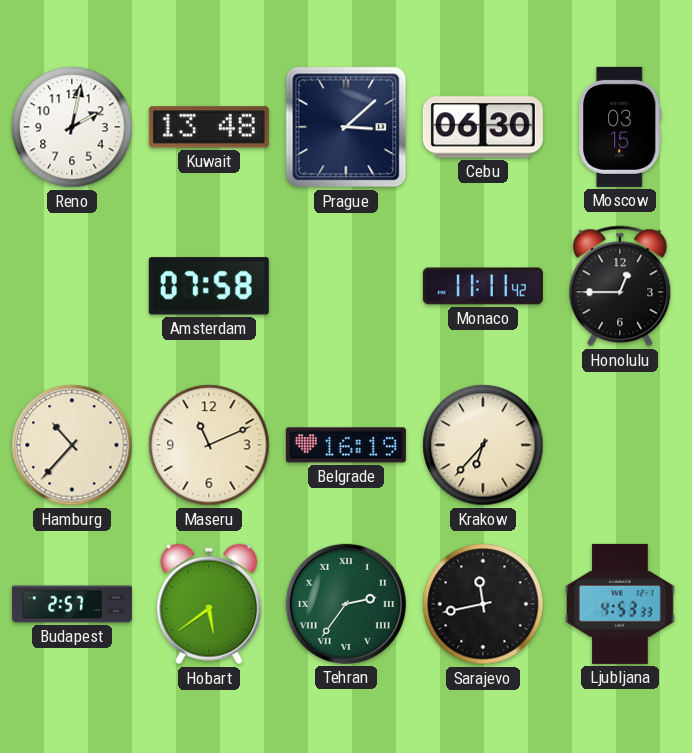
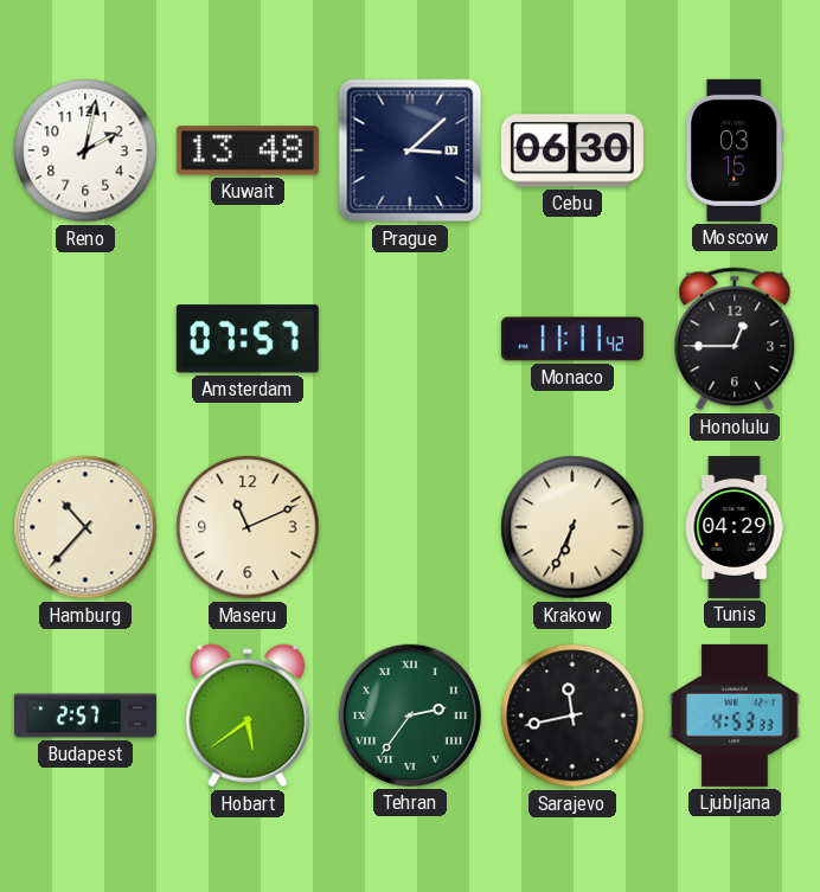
Amsterdam: 07:58 -> 07:57
Belgrade: 16:19 -> none
Krakow: 6:37 -> 6:34
Tunis: none -> 04:29
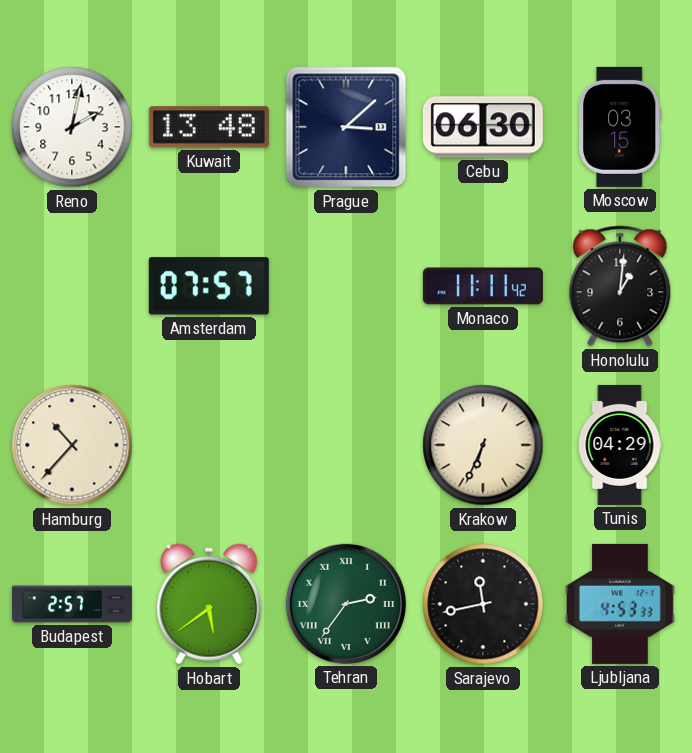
Honolulu: 12:45 -> 1:01
Maseru: 11:11 -> none
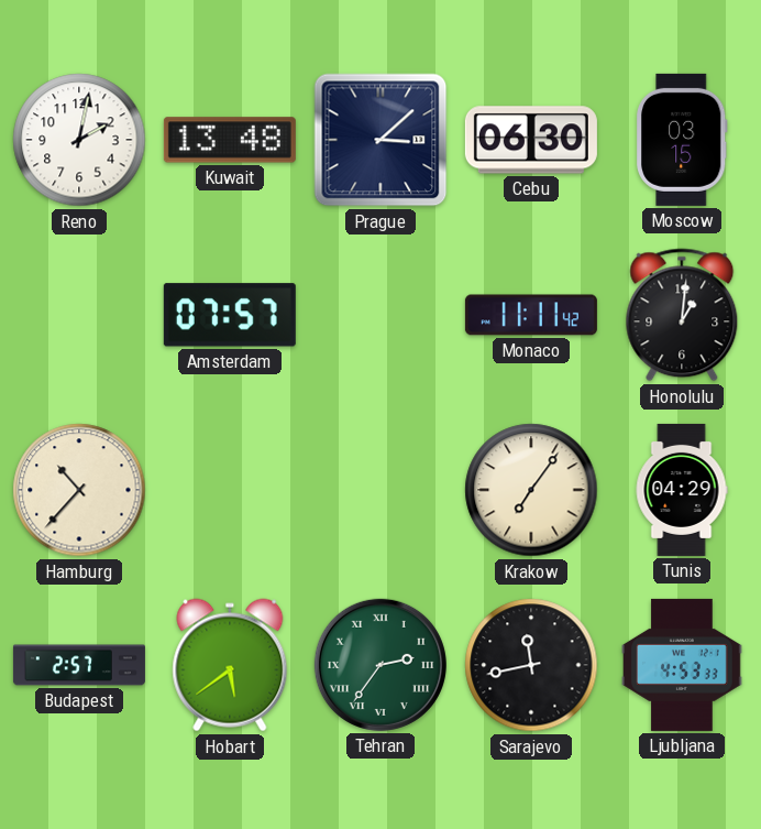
Krakow: 6:34 -> 7:06
